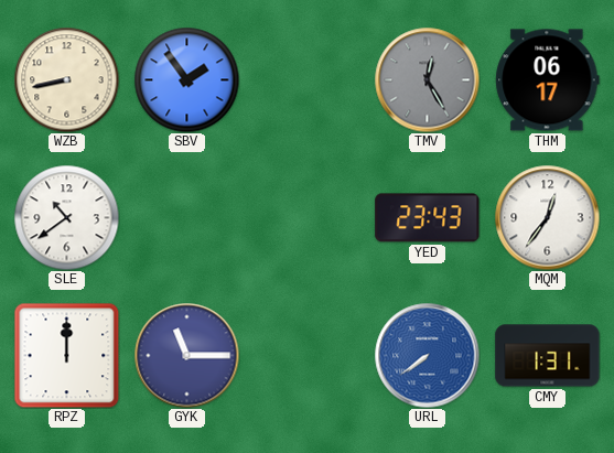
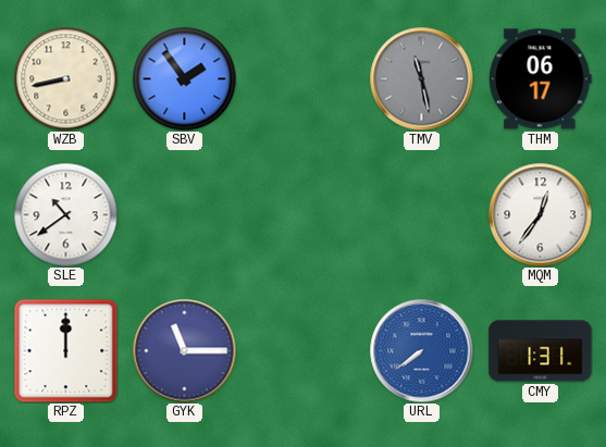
TMV: 12:25 -> 11:28
YED: 23:43 -> none
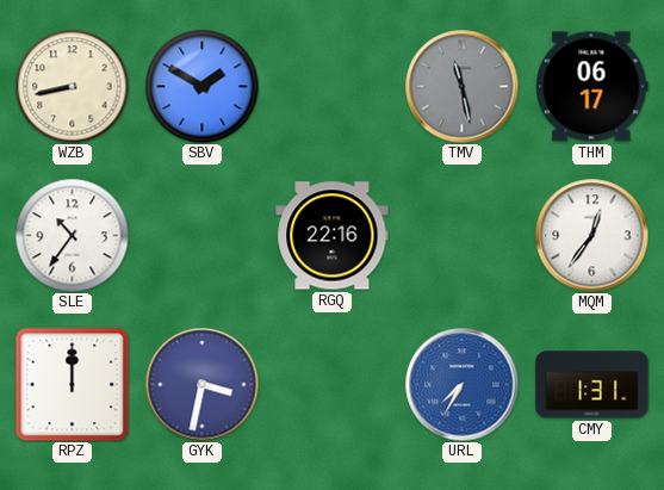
SBV: 1:54 -> 1:50
SLE: 10:39 -> 10:36
RGQ: none -> 22:16
GYK: 11:15 -> 3:32
URL: 7:39 -> 7:35
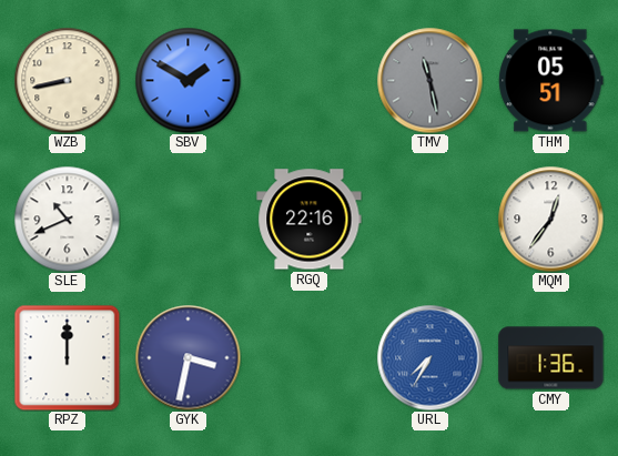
THM: 06:17 -> 05:51
SLE: 10:36 -> 10:41
CMY: 1:31 -> 1:36
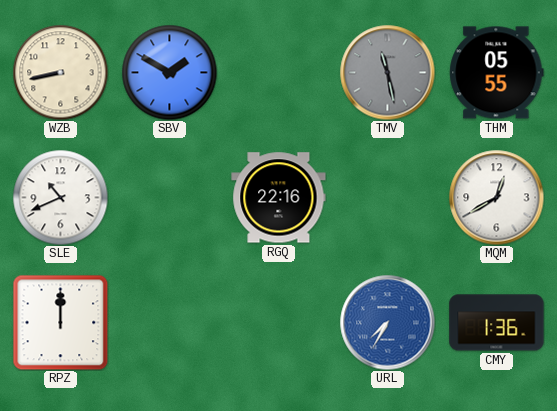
THM: 05:51 -> 05:55
MQM: 12:36 -> 12:40
GYK: 3:32 -> none
